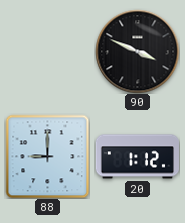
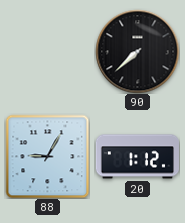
90: 3:49 -> 7:38
88: 9:00 -> 9:05
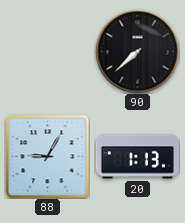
20: 1:12 -> 1:13
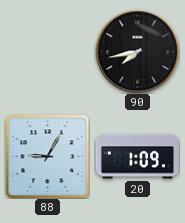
90: 7:38 -> 7:43
20: 1:13 -> 1:09
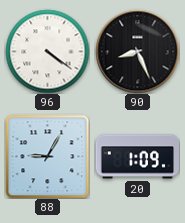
96: none -> 4:21
90: 7:43 -> 8:26
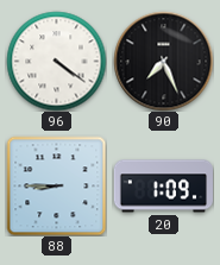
90: 8:26 -> 7:26
88: 9:05 -> 8:45
